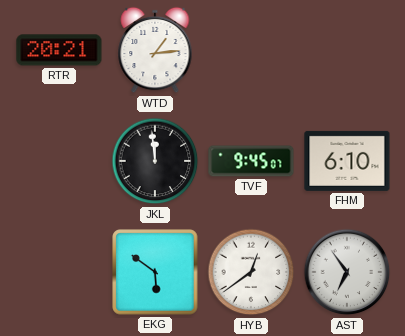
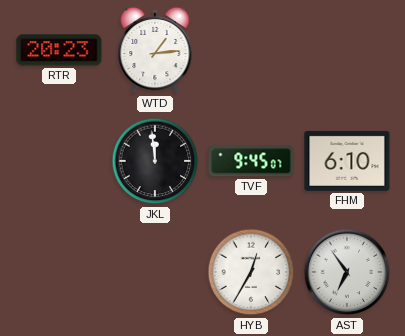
RTR: 20:21 -> 20:23
EKG: 5:51 -> none
HYB: 12:39 -> 12:35
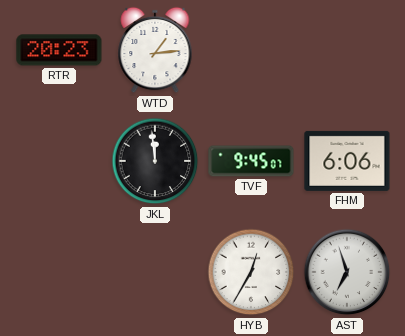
FHM: 6:10 -> 6:06
AST: 6:54 -> 6:57
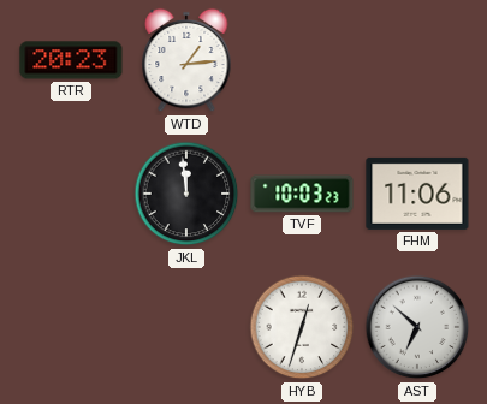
TVF: 9:45 -> 10:03
FHM: 6:06 -> 11:06
HYB: 12:35 -> 12:33
AST: 6:57 -> 6:52
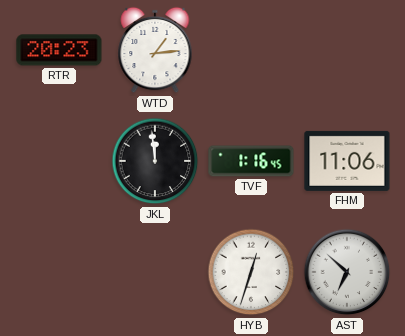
TVF: 10:03 -> 1:16
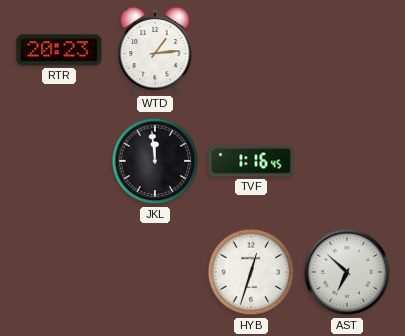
FHM: 11:06 -> none
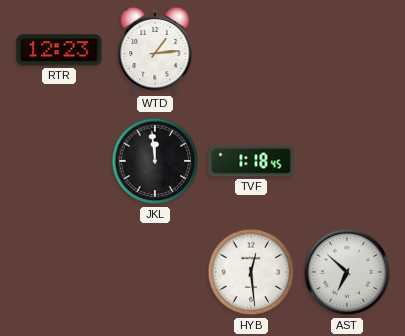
RTR: 20:23 -> 12:23
TVF: 1:16 -> 1:18
HYB: 12:33 -> 12:29
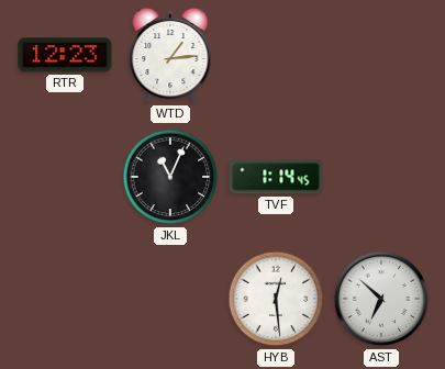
JKL: 11:59 -> 11:04
TVF: 1:18 -> 1:14
